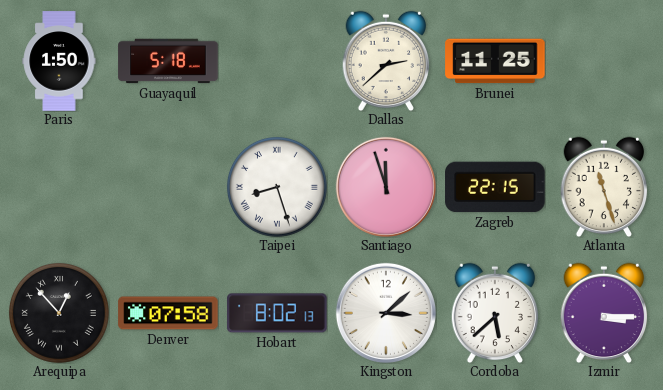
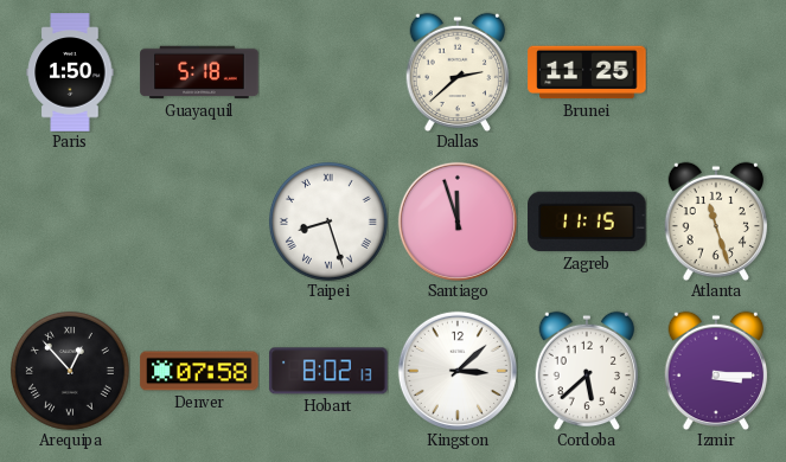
Zagreb: 22:15 -> 11:15
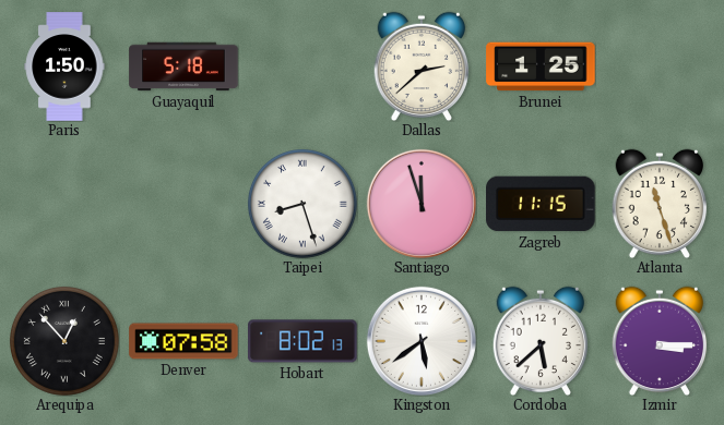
Brunei: 11:25 -> 1:25
Kingston: 3:08 -> 5:39
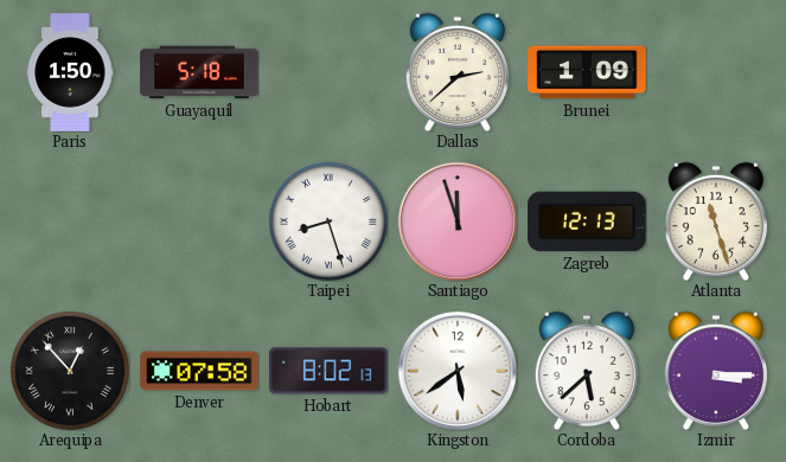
Brunei: 1:25 -> 1:09
Zagreb: 11:15 -> 12:13
